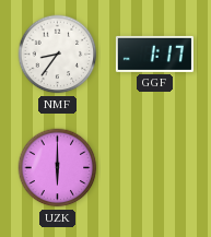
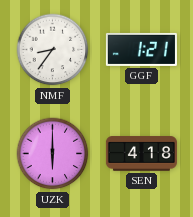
GGF: 1:17 -> 1:21
SEN: none -> 4:18
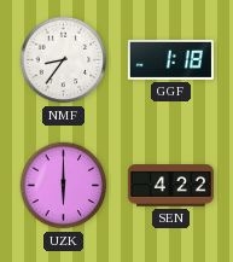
GGF: 1:21 -> 1:18
SEN: 4:18 -> 4:22
